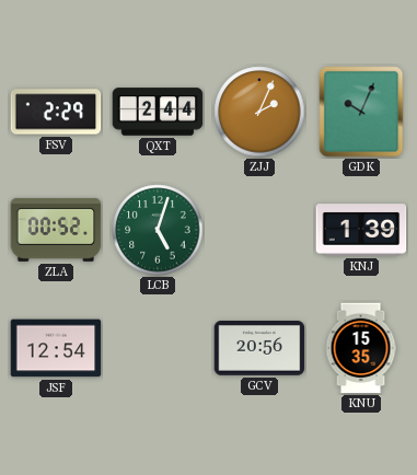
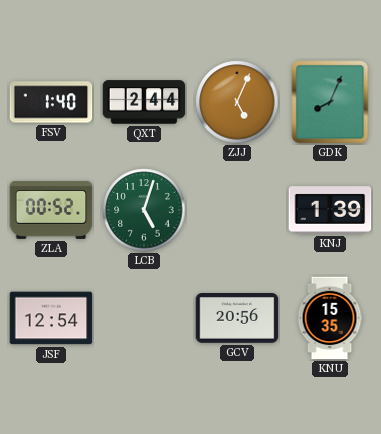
FSV: 2:29 -> 1:40
ZJJ: 2:04 -> 5:04
GDK: 10:04 -> 8:04
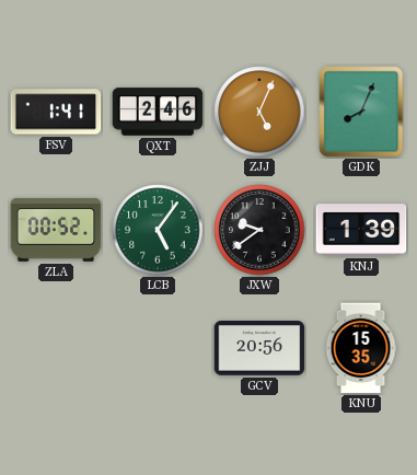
FSV: 1:40 -> 1:41
QXT: 2:44 -> 2:46
LCB: 5:03 -> 5:06
JXW: none -> 9:39
JSF: 12:54 -> none
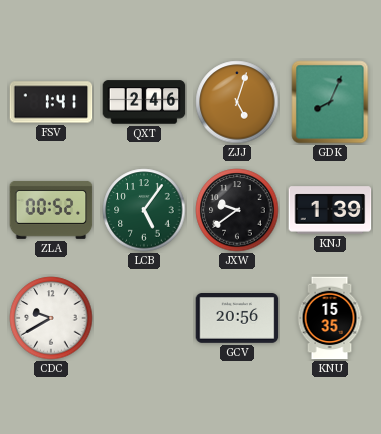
ZJJ: 5:04 -> 5:03
CDC: none -> 9:40
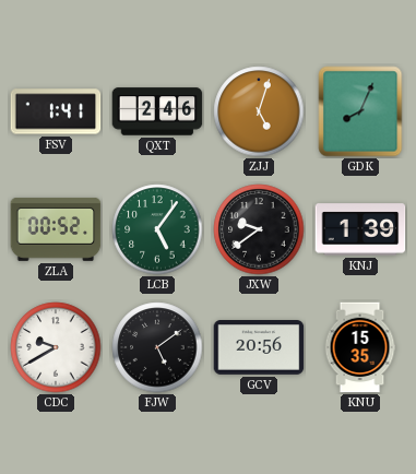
FJW: none -> 5:09
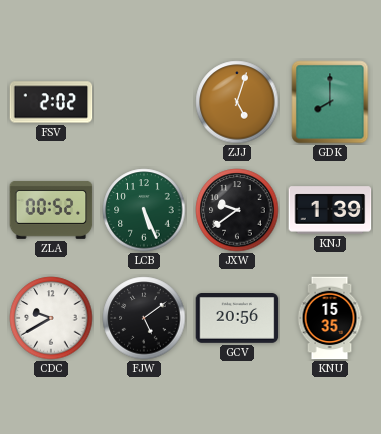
FSV: 1:41 -> 2:02
QXT: 2:46 -> none
GDK: 8:04 -> 8:00
LCB: 5:06 -> 5:26
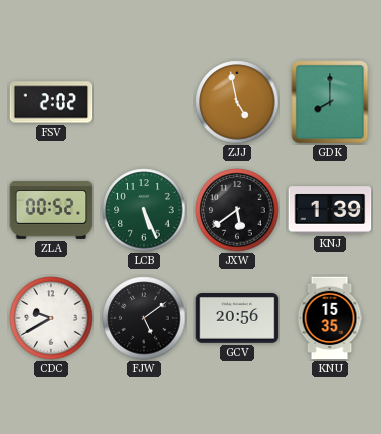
ZJJ: 5:03 -> 4:58
JXW: 9:39 -> 5:39
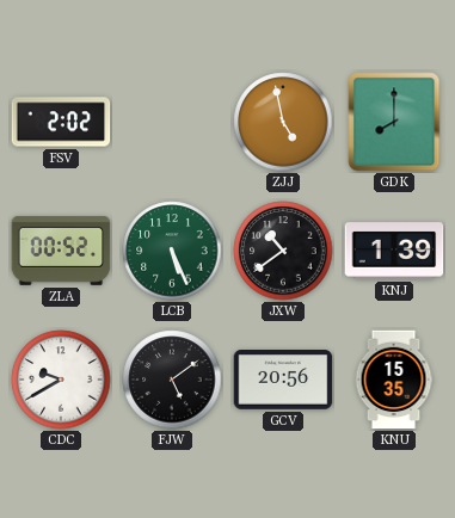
JXW: 5:39 -> 10:39
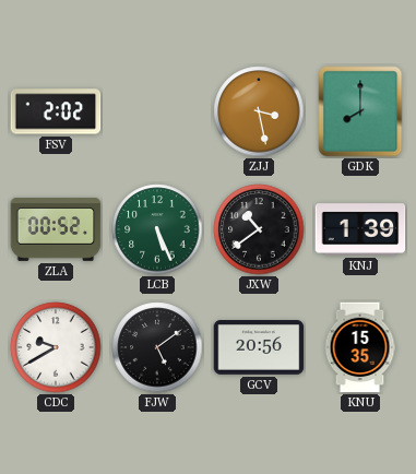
ZJJ: 4:58 -> 3:28
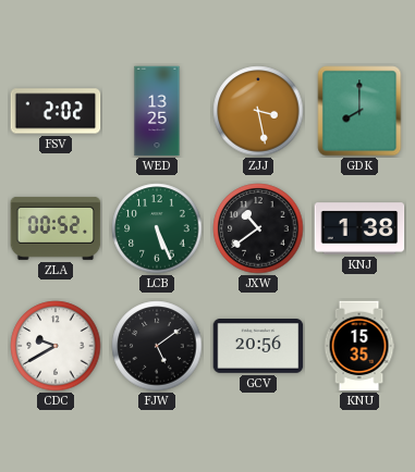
WED: none -> 13:25
KNJ: 1:39 -> 1:38
